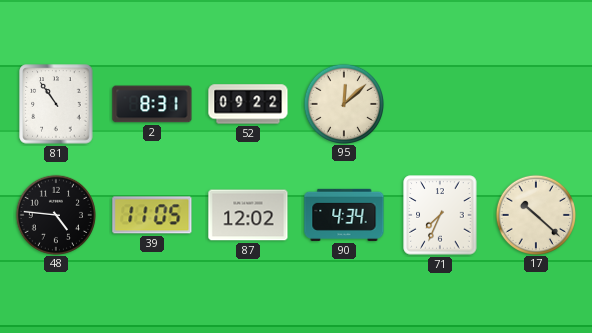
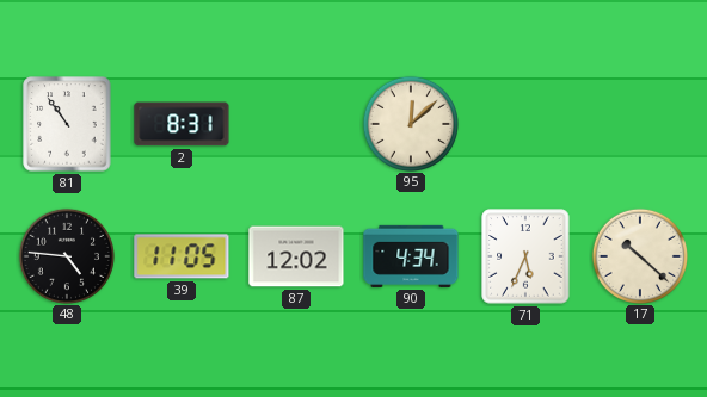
52: 09:22 -> none
71: 7:34 -> 5:34
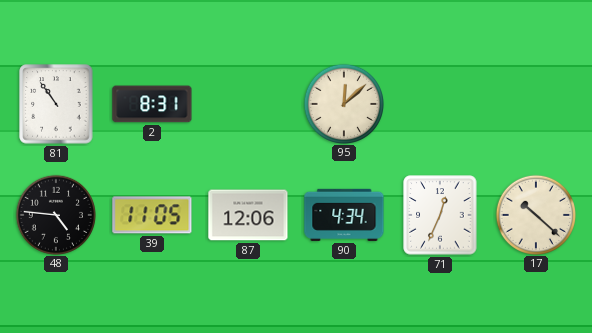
87: 12:02 -> 12:06
71: 5:34 -> 12:34
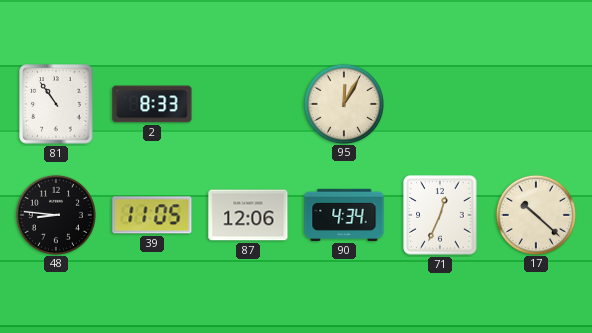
2: 8:31 -> 8:33
95: 12:08 -> 12:05
48: 4:46 -> 8:46
